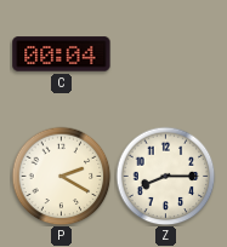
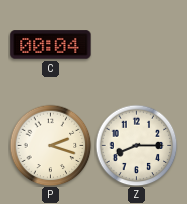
P: 2:20 -> 2:18
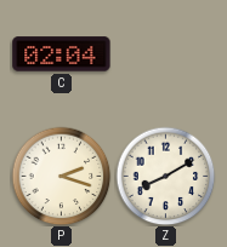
C: 00:04 -> 02:04
Z: 8:15 -> 8:10
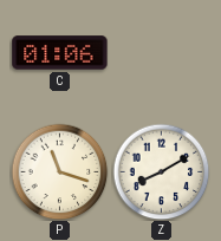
C: 02:04 -> 01:06
P: 2:18 -> 11:18
